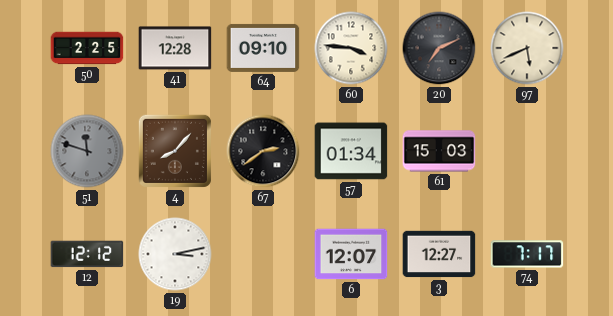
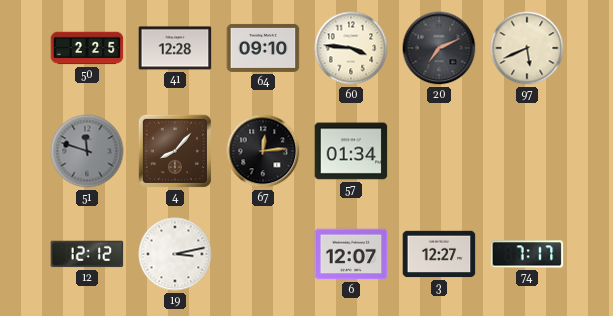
67: 2:39 -> 12:14
61: 15:03 -> none
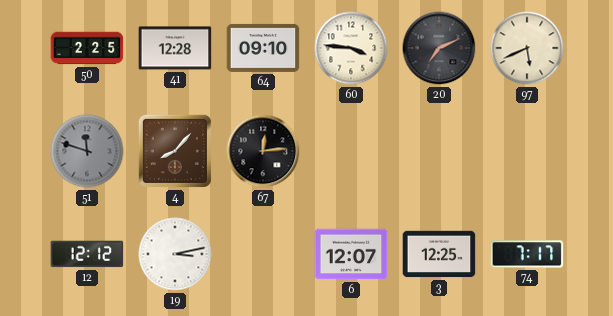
57: 01:34 -> none
3: 12:27 -> 12:25
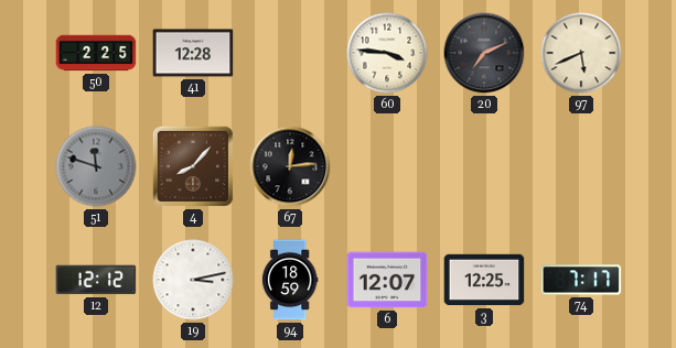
64: 09:10 -> none
94: none -> 18:59
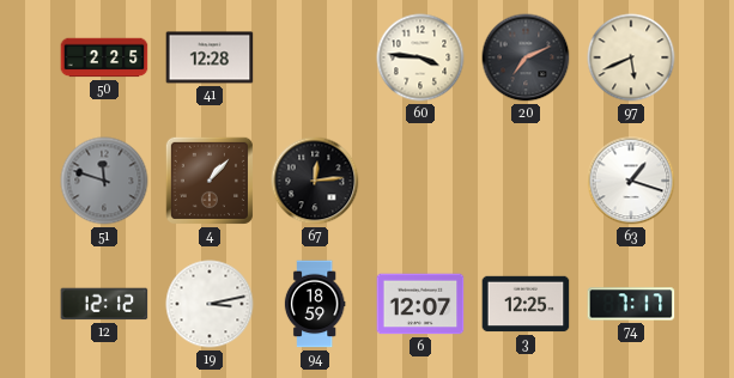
4: 8:07 -> 1:07
63: none -> 1:18
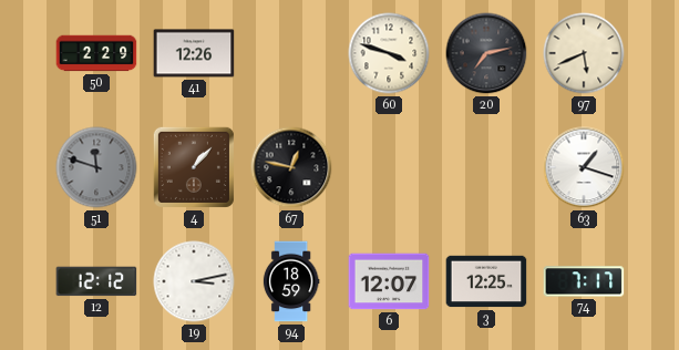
50: 2:25 -> 2:29
41: 12:28 -> 12:26
60: 3:46 -> 3:48
20: 7:11 -> 7:13
67: 12:14 -> 12:47
